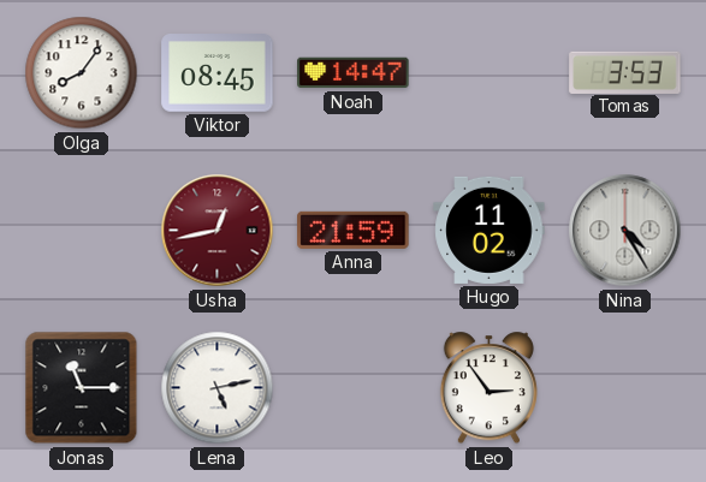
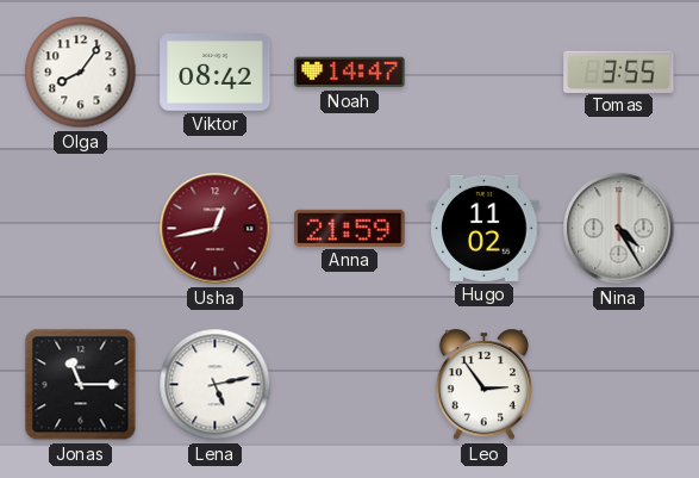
Viktor: 08:45 -> 08:42
Tomas: 3:53 -> 3:55
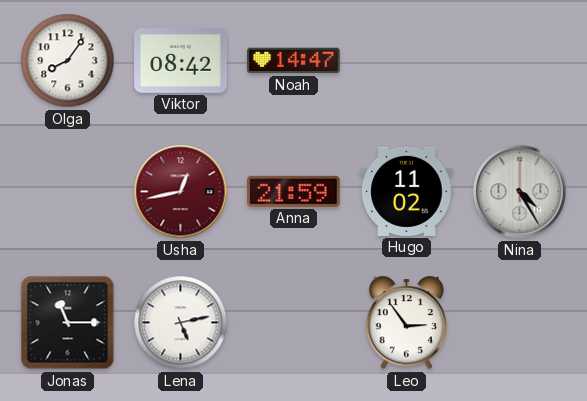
Tomas: 3:55 -> none
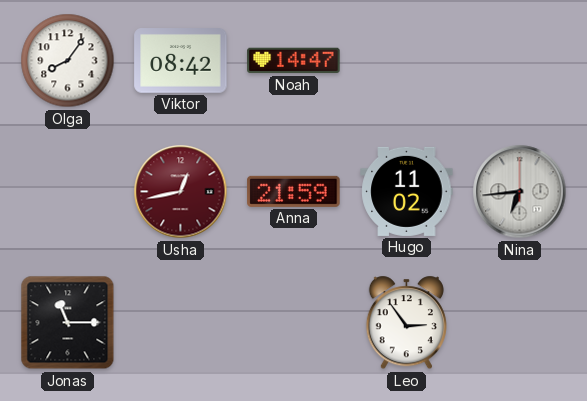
Nina: 4:25 -> 6:44
Lena: 5:13 -> none
